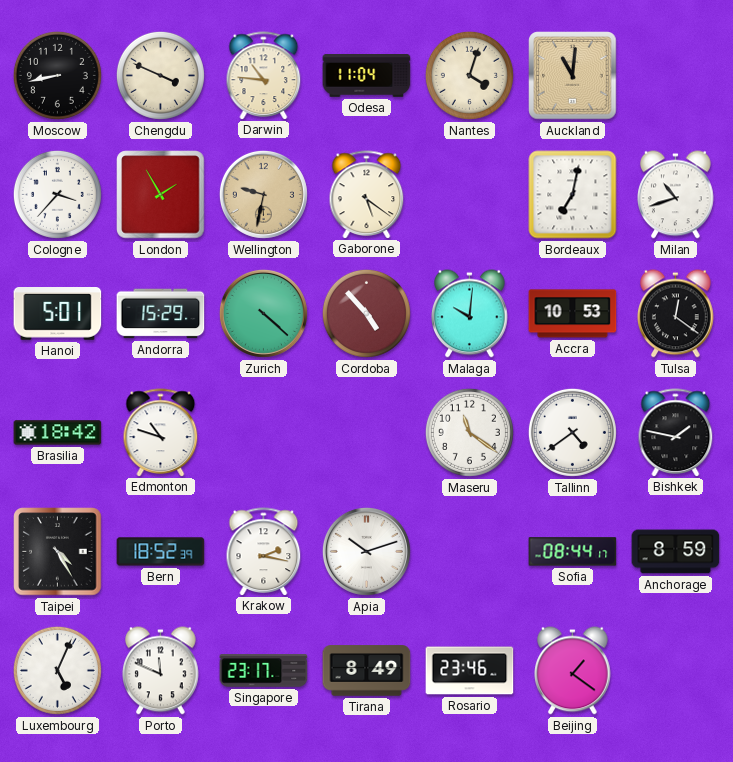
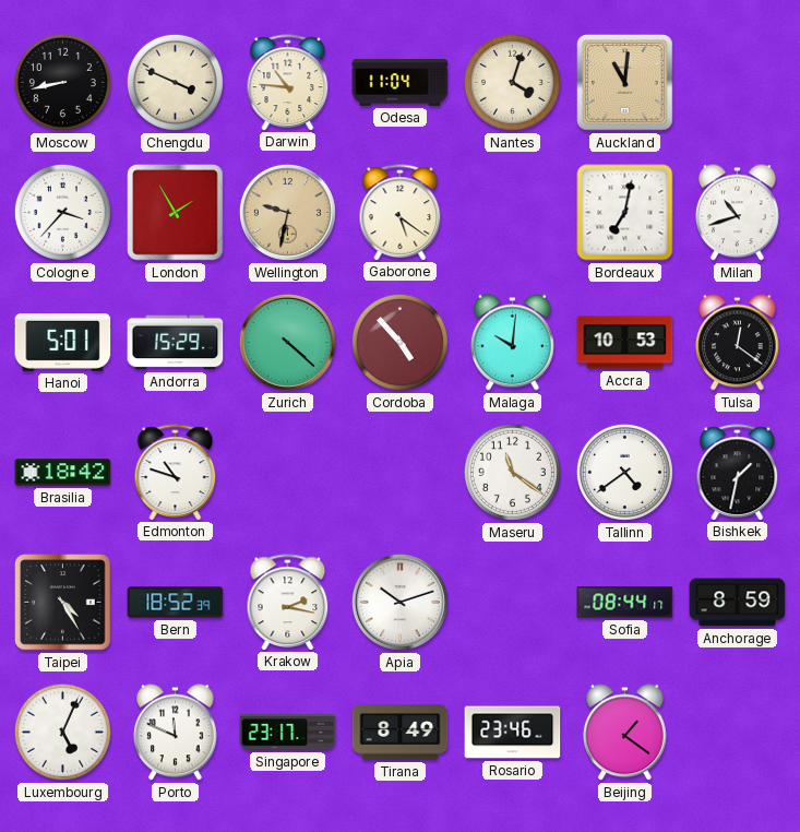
Bishkek: 1:47 -> 1:32
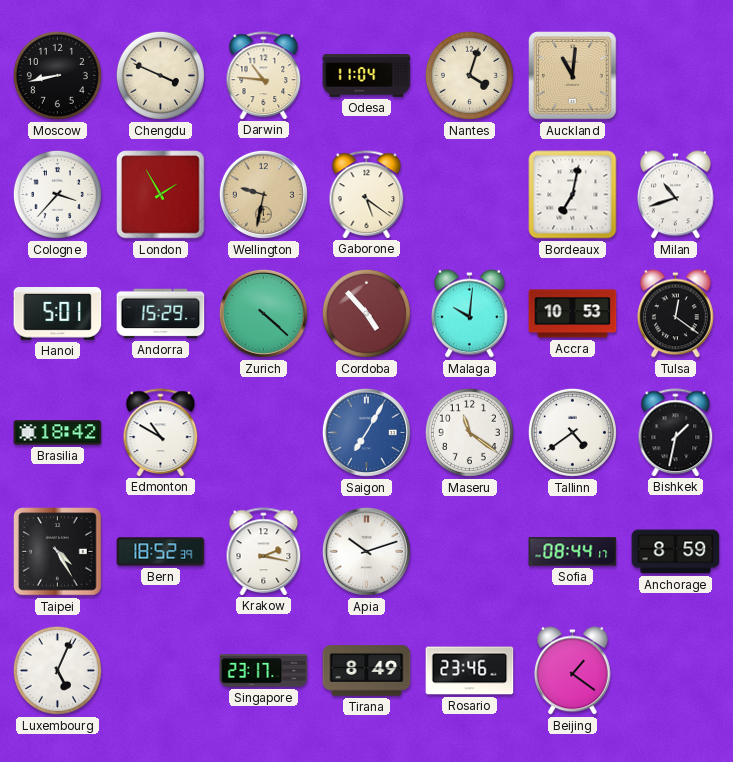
Edmonton: 10:48 -> 10:50
Saigon: none -> 7:05
Porto: 11:49 -> none
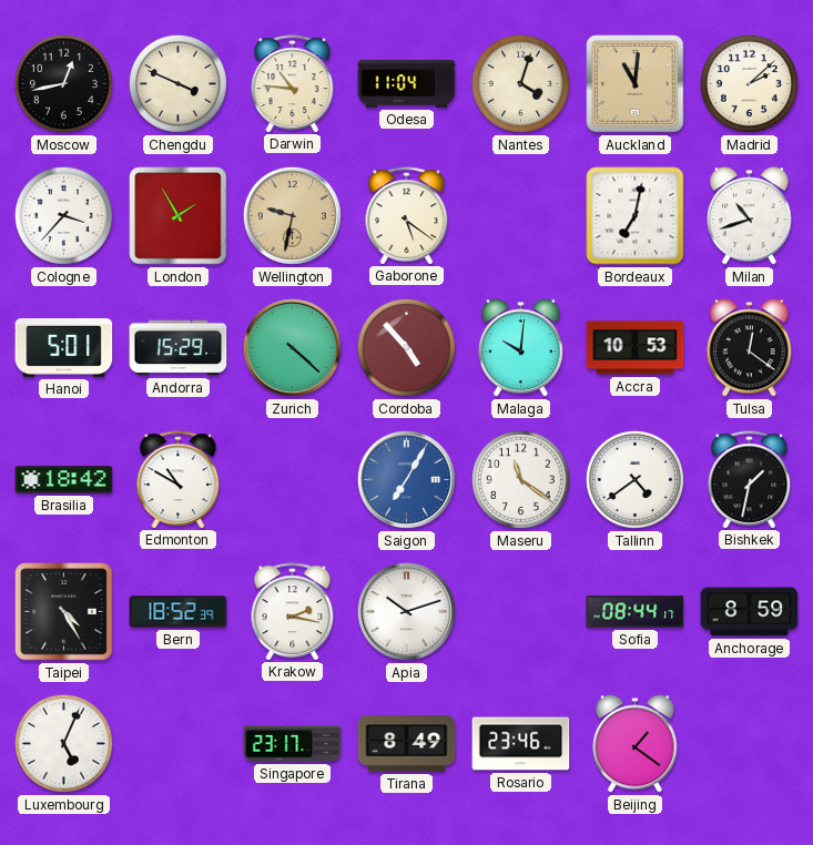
Moscow: 8:43 -> 12:43
Madrid: none -> 2:08
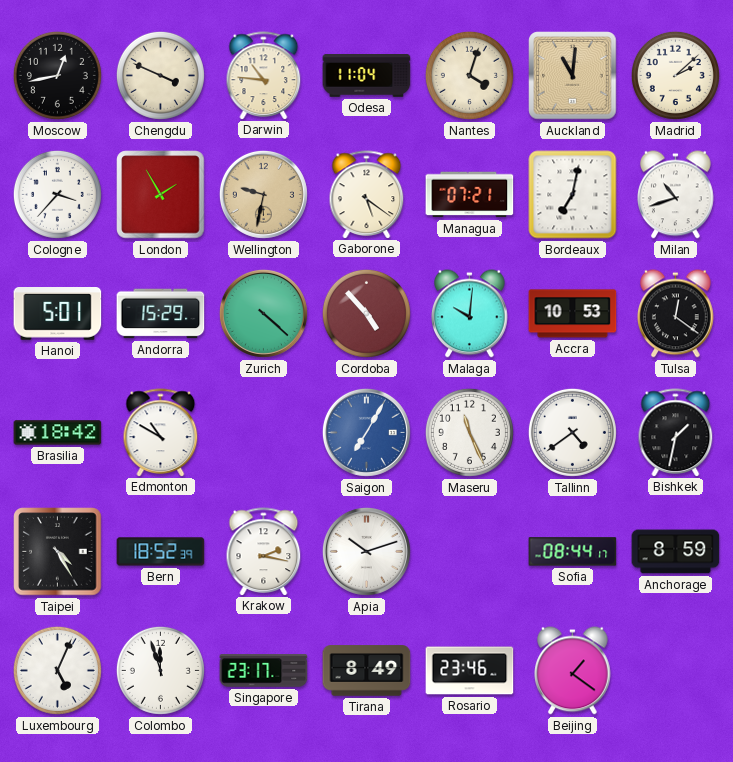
Managua: none -> 07:21
Maseru: 11:21 -> 11:26
Colombo: none -> 11:57
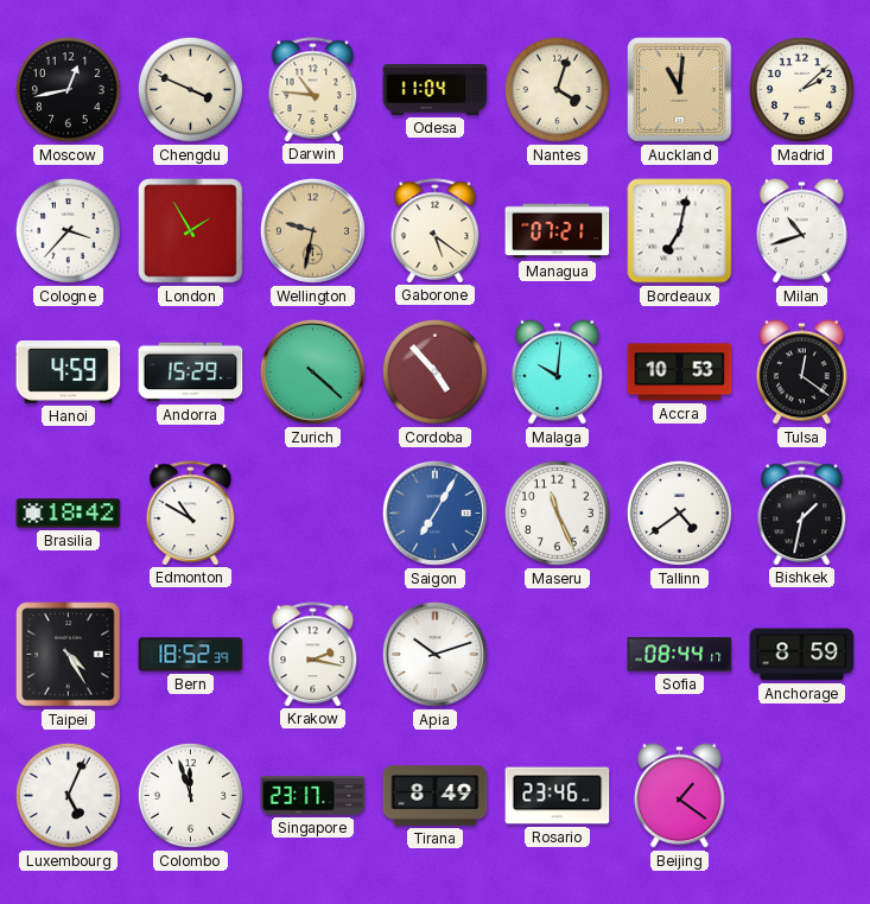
Hanoi: 5:01 -> 4:59
